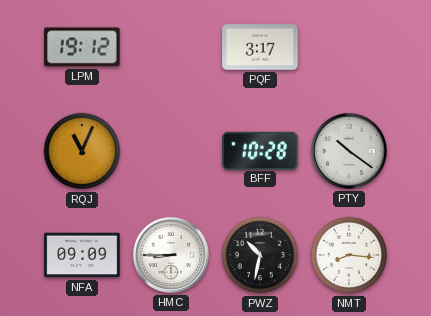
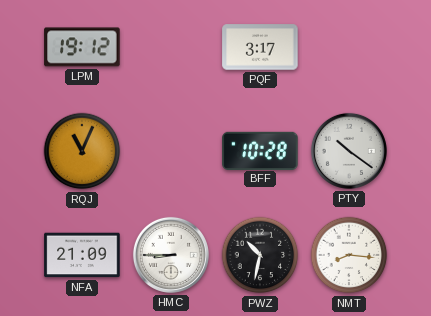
NFA: 09:09 -> 21:09
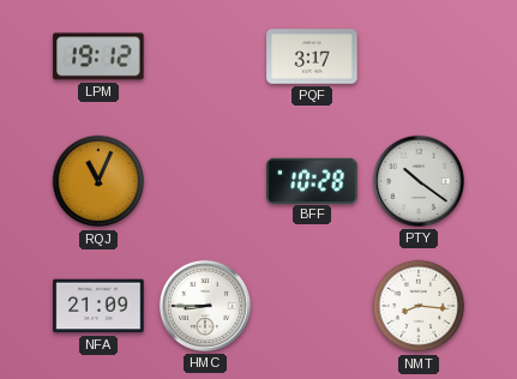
PWZ: 10:32 -> none
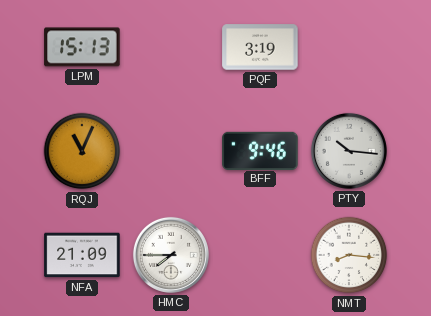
LPM: 19:12 -> 15:13
PQF: 3:17 -> 3:19
BFF: 10:28 -> 9:46
PTY: 10:21 -> 10:16
HMC: 8:45 -> 7:45
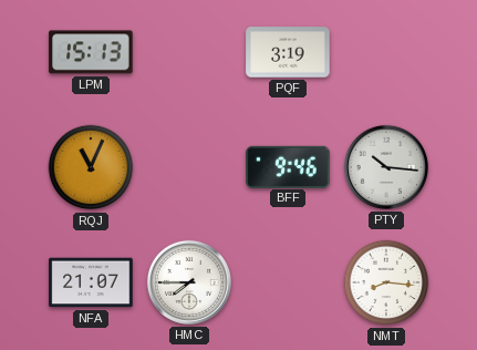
NFA: 21:09 -> 21:07
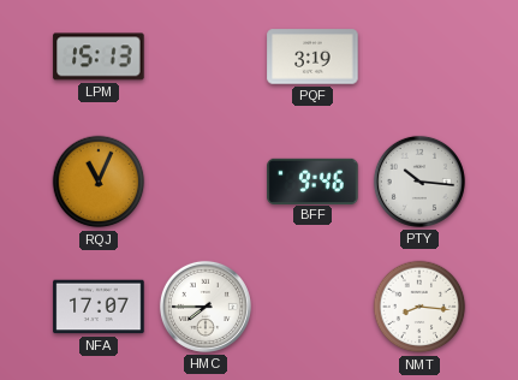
NFA: 21:07 -> 17:07
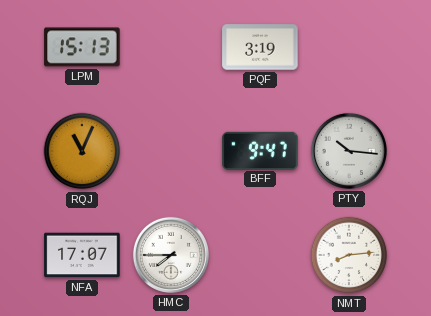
BFF: 9:46 -> 9:47
NMT: 8:16 -> 8:14
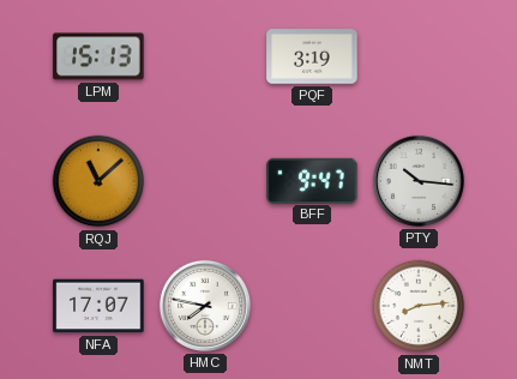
RQJ: 11:04 -> 11:08
HMC: 7:45 -> 7:47
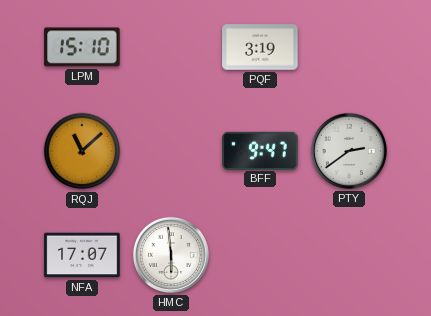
LPM: 15:13 -> 15:10
PTY: 10:16 -> 2:39
HMC: 7:47 -> 5:59
NMT: 8:14 -> none
